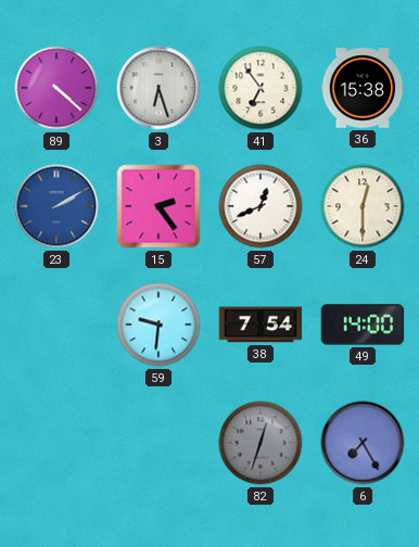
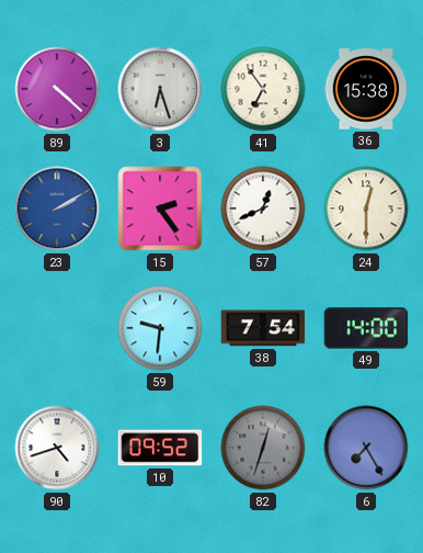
90: none -> 4:42
10: none -> 09:52
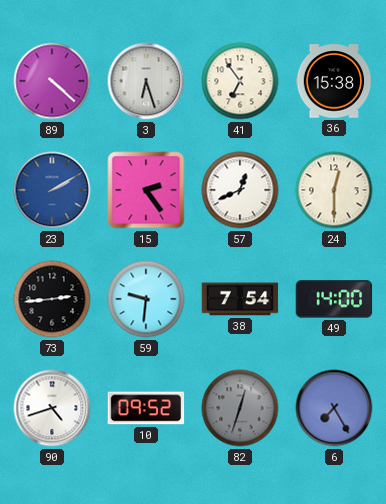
73: none -> 2:44
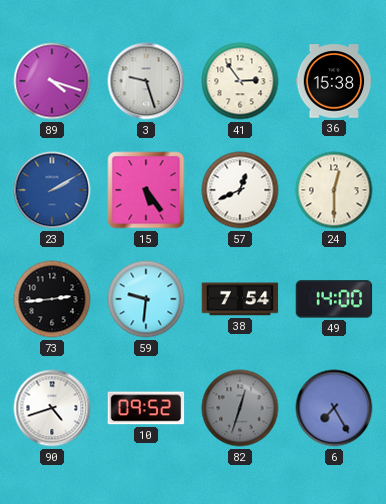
89: 4:22 -> 4:18
3: 6:27 -> 9:27
41: 6:54 -> 2:54
15: 2:24 -> 5:24
